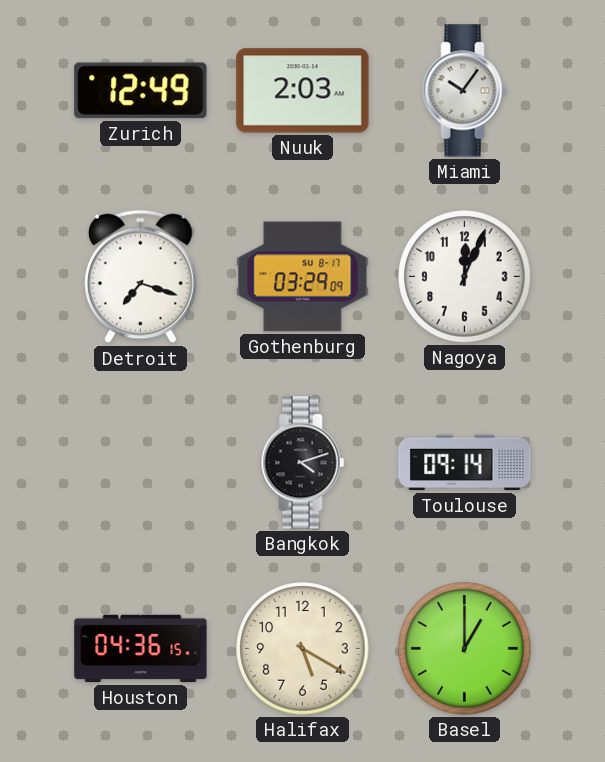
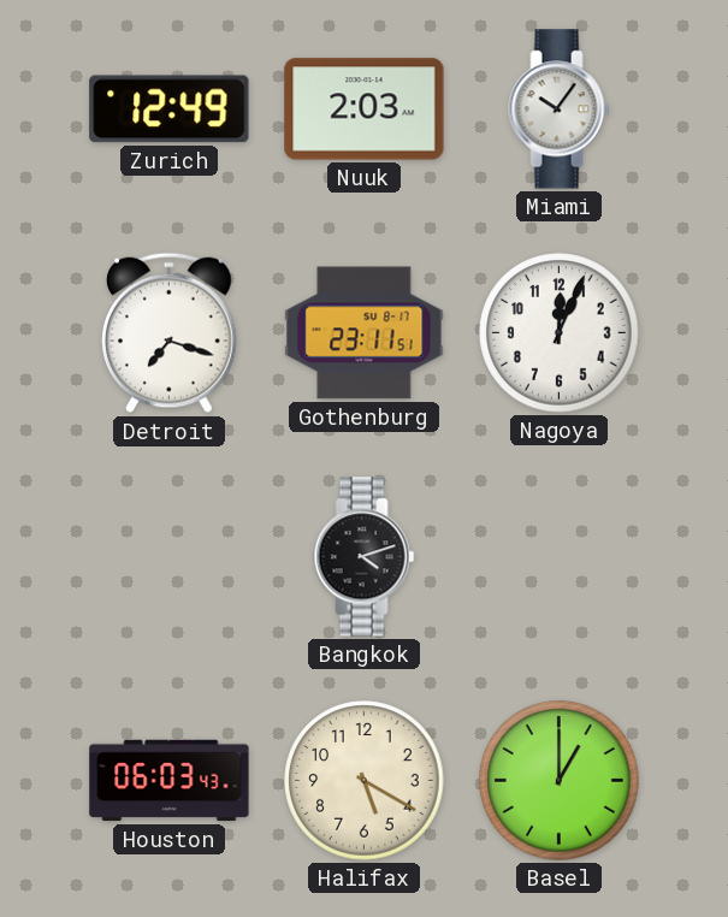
Gothenburg: 03:29 -> 23:11
Toulouse: 09:14 -> none
Houston: 04:36 -> 06:03
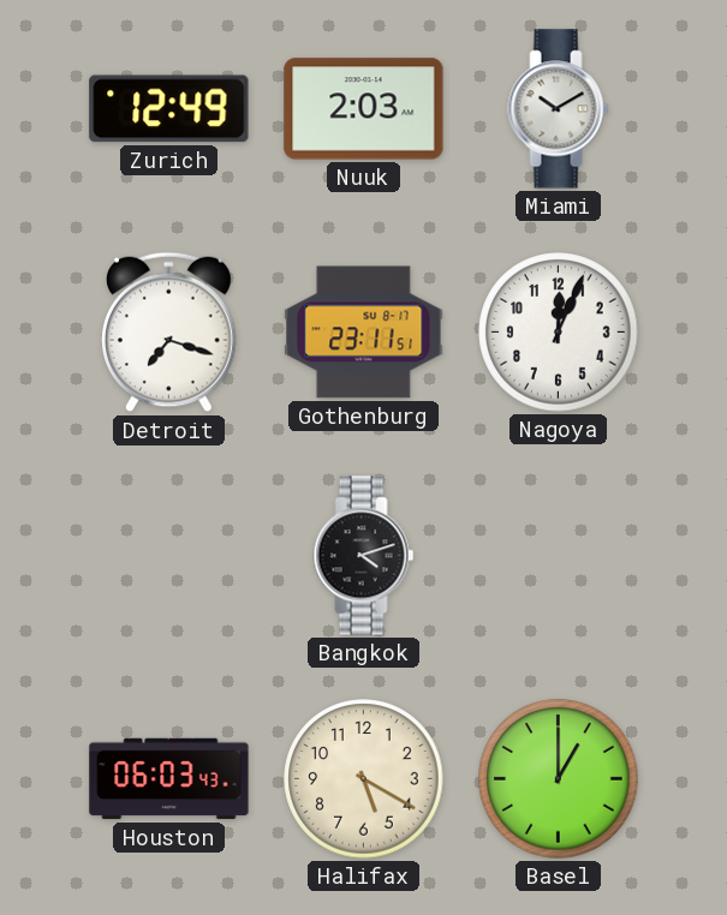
Miami: 10:06 -> 10:10
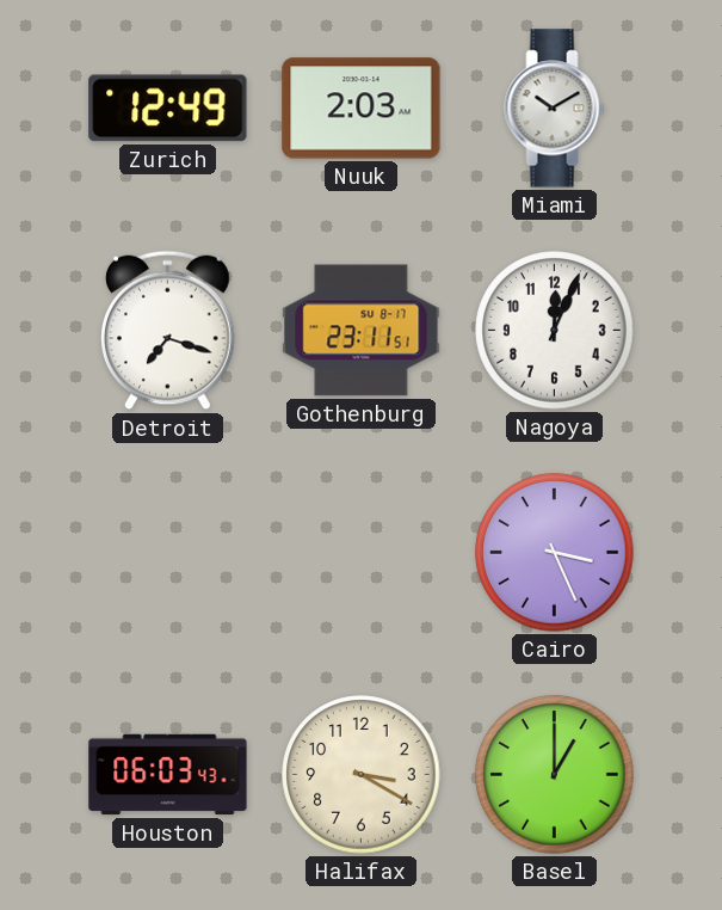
Bangkok: 4:12 -> none
Cairo: none -> 3:26
Halifax: 5:20 -> 3:20
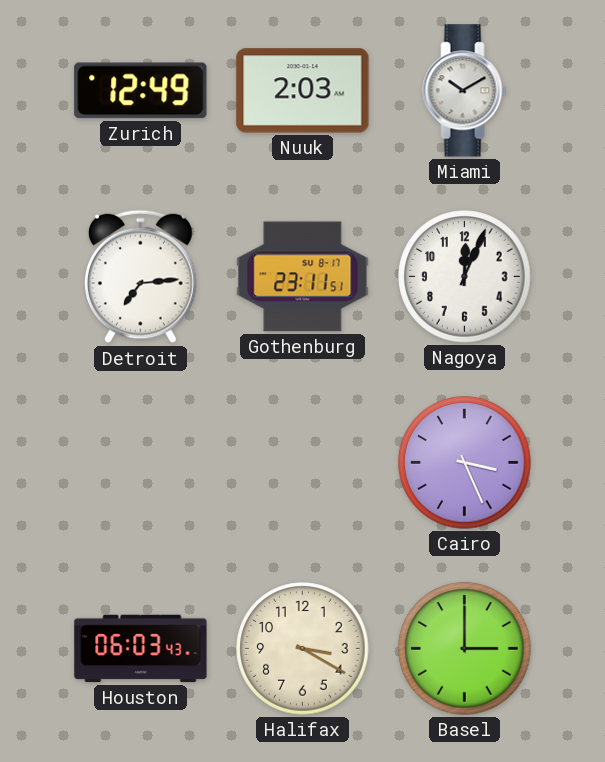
Detroit: 7:18 -> 7:14
Basel: 1:00 -> 3:00
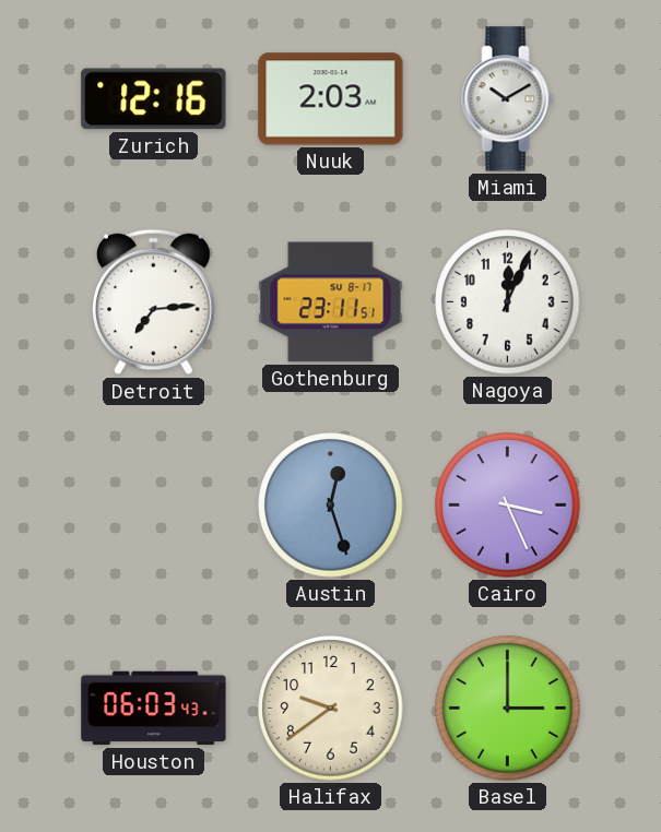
Zurich: 12:49 -> 12:16
Austin: none -> 12:27
Halifax: 3:20 -> 9:39
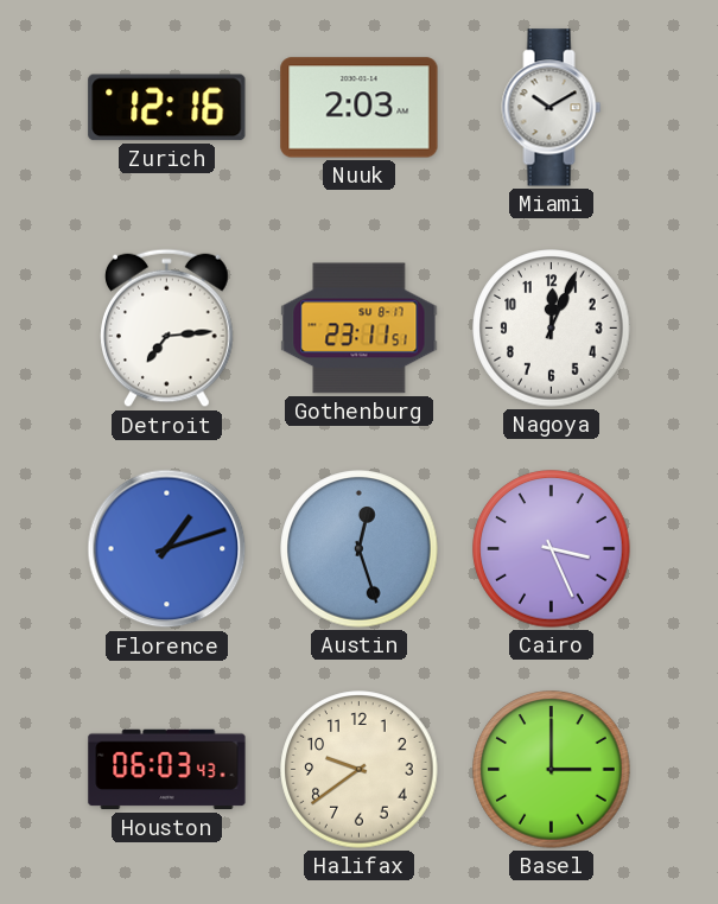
Florence: none -> 1:12
